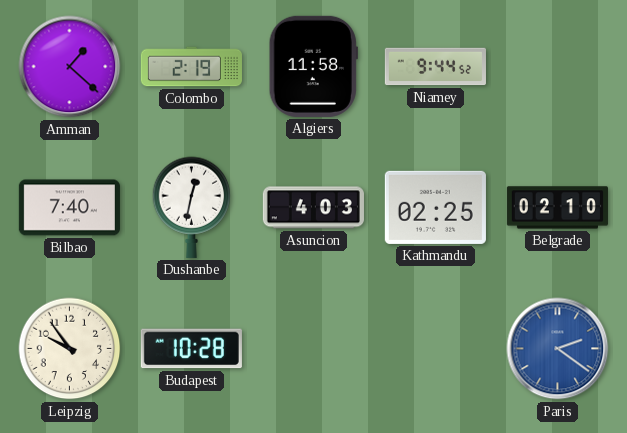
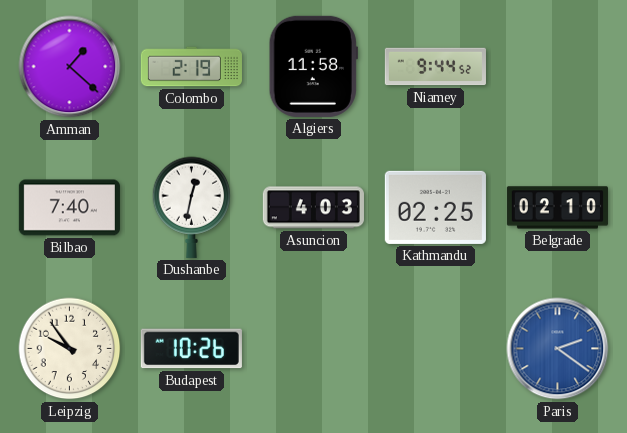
Budapest: 10:28 -> 10:26
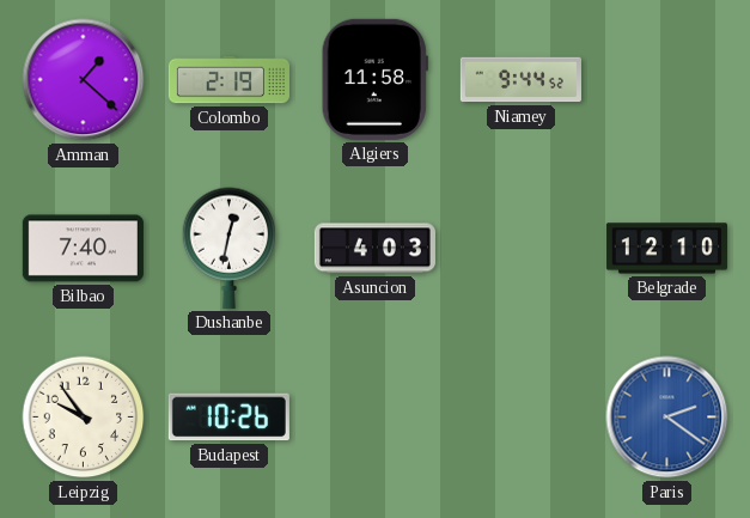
Kathmandu: 02:25 -> none
Belgrade: 02:10 -> 12:10
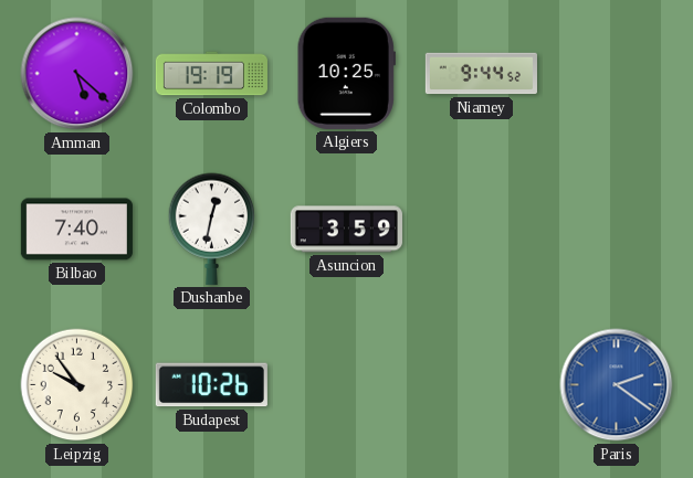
Amman: 1:22 -> 5:22
Colombo: 2:19 -> 19:19
Algiers: 11:58 -> 10:25
Asuncion: 4:03 -> 3:59
Belgrade: 12:10 -> none
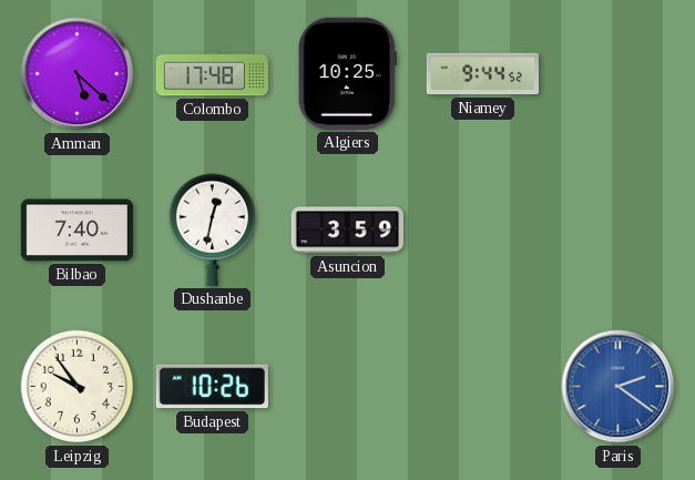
Colombo: 19:19 -> 17:48
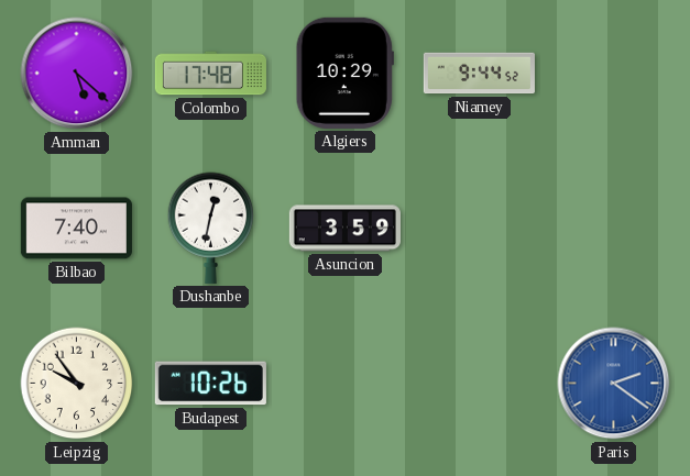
Algiers: 10:25 -> 10:29
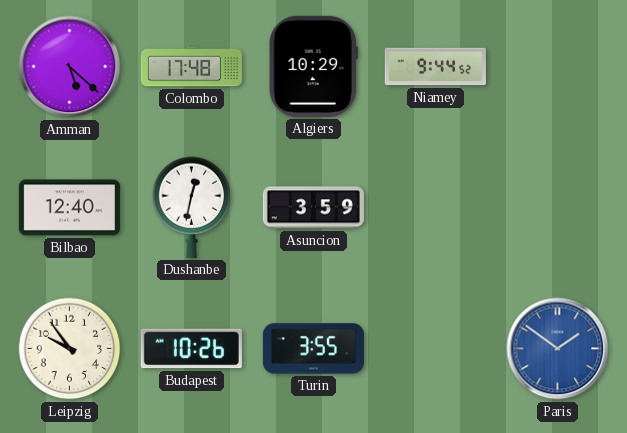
Bilbao: 7:40 -> 12:40
Turin: none -> 3:55
Paris: 2:21 -> 1:51
